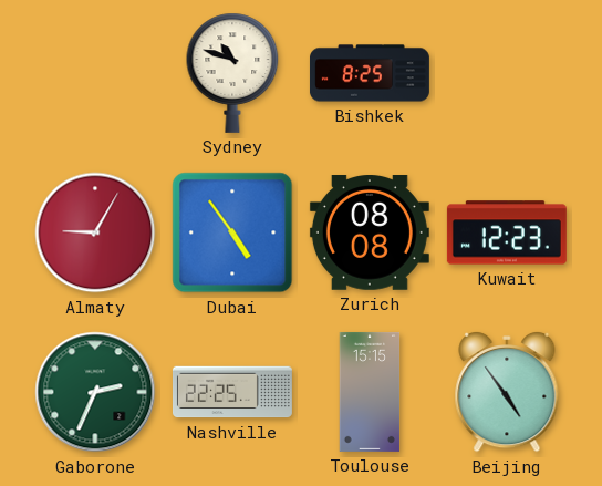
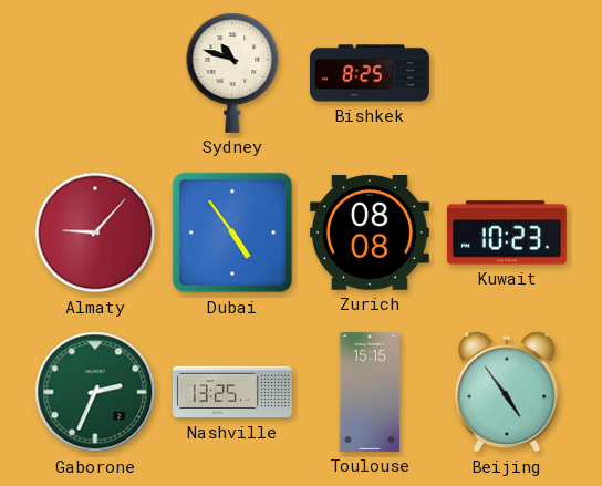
Almaty: 9:05 -> 9:07
Kuwait: 12:23 -> 10:23
Nashville: 22:25 -> 13:25
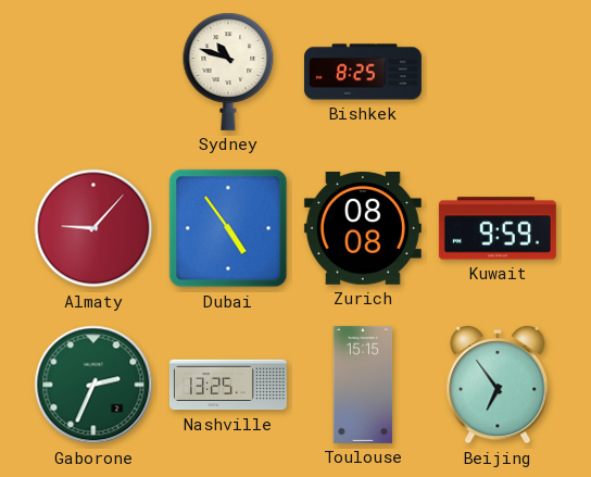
Kuwait: 10:23 -> 9:59
Beijing: 4:54 -> 6:54
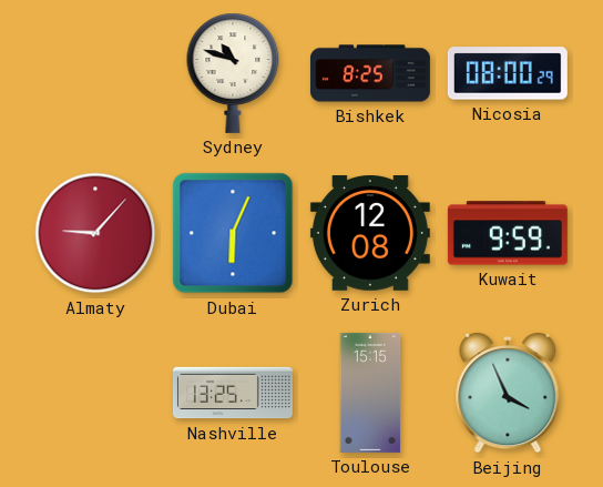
Nicosia: none -> 08:00
Dubai: 4:54 -> 6:04
Zurich: 08:08 -> 12:08
Gaborone: 2:34 -> none
Beijing: 6:54 -> 3:56
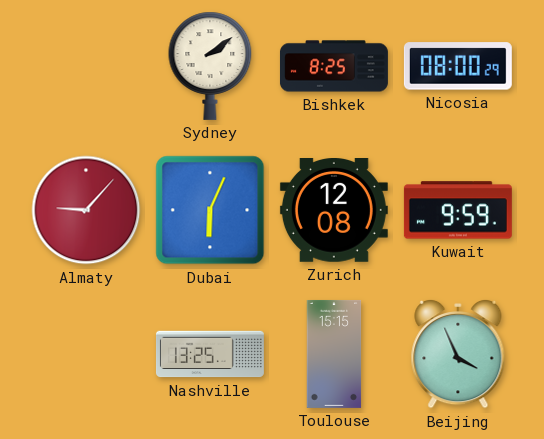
Sydney: 10:48 -> 2:09
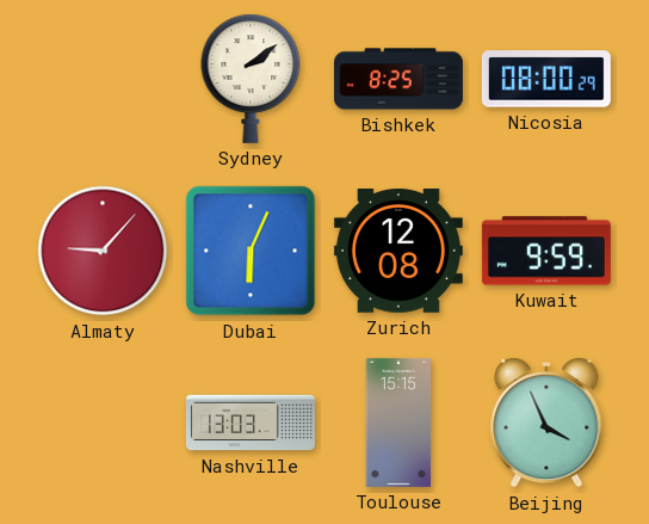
Nashville: 13:25 -> 13:03
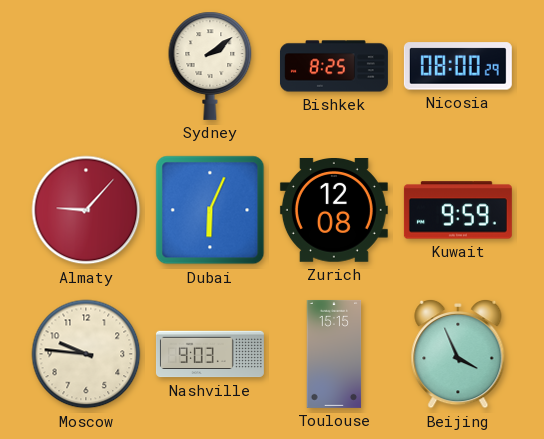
Moscow: none -> 9:46
Nashville: 13:03 -> 9:03
